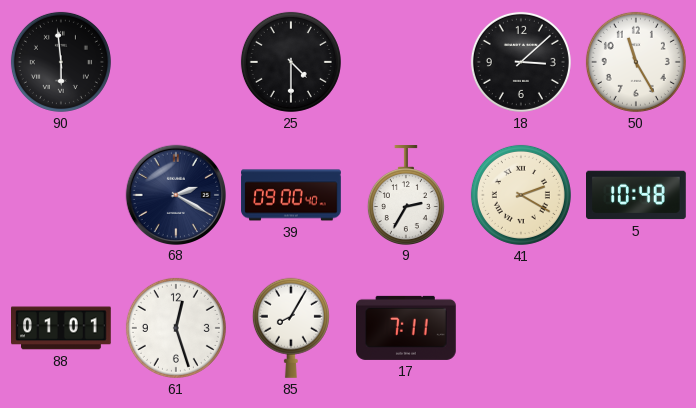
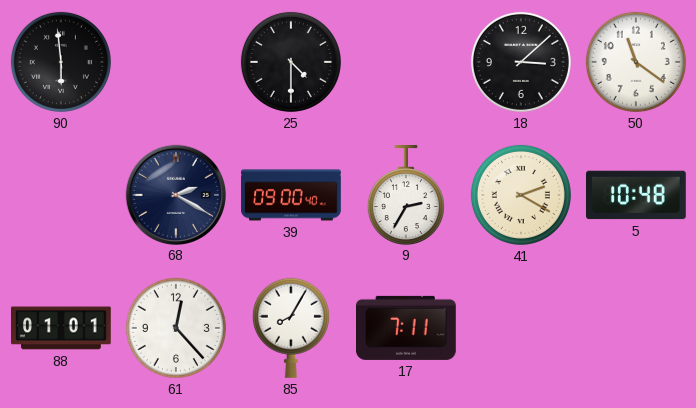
50: 11:25 -> 11:21
61: 12:27 -> 12:23
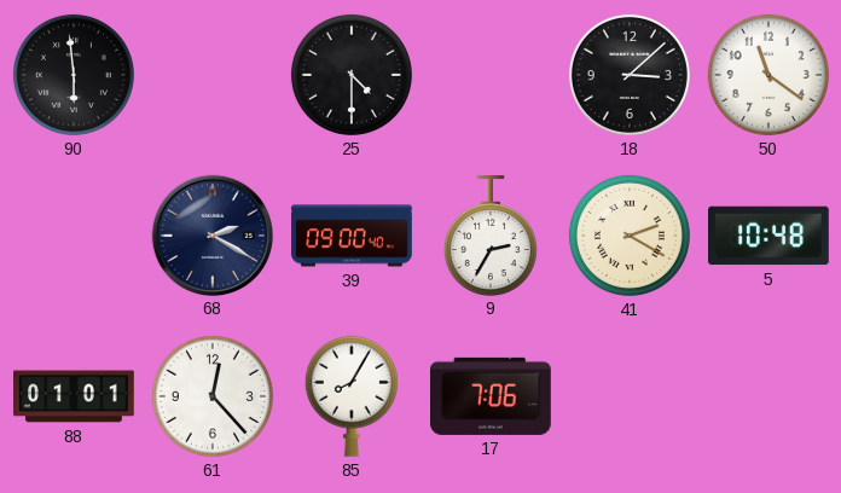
17: 7:11 -> 7:06
